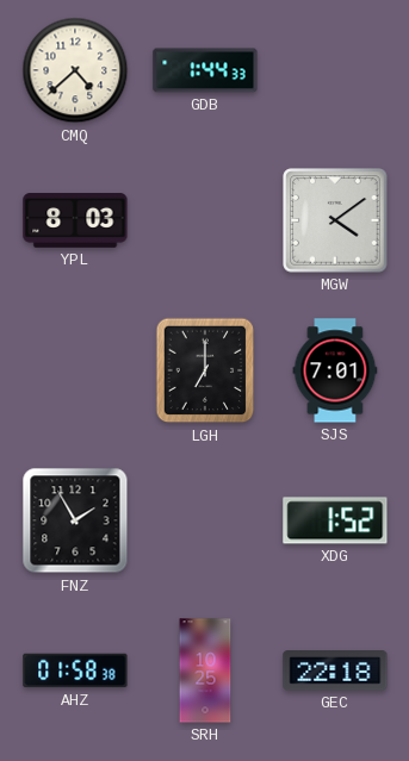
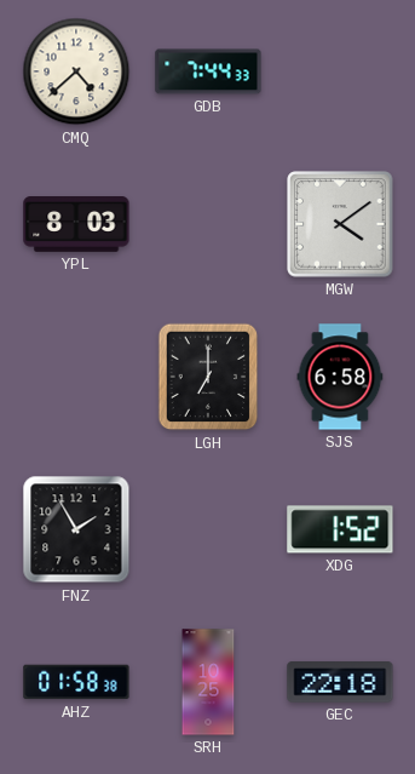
GDB: 1:44 -> 7:44
SJS: 7:01 -> 6:58
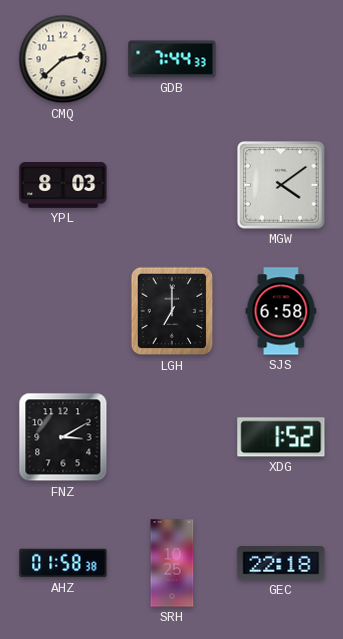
CMQ: 4:38 -> 2:38
FNZ: 1:55 -> 3:10
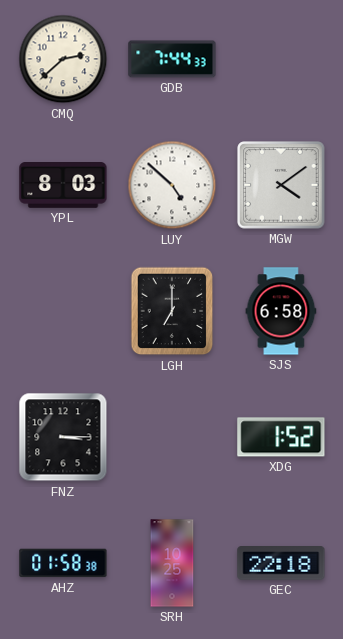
LUY: none -> 4:52
FNZ: 3:10 -> 3:15
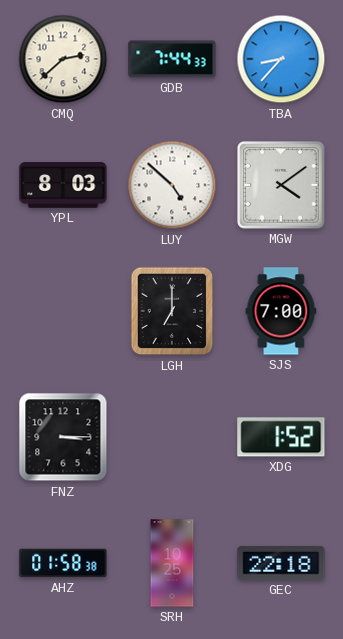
TBA: none -> 8:37
SJS: 6:58 -> 7:00
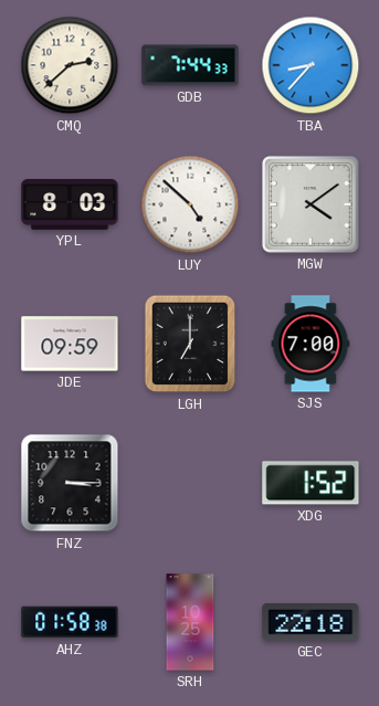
JDE: none -> 09:59
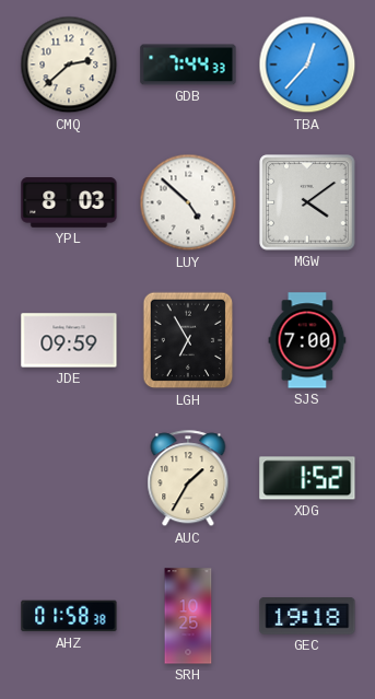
TBA: 8:37 -> 12:37
LGH: 7:00 -> 6:55
FNZ: 3:15 -> none
AUC: none -> 1:35
GEC: 22:18 -> 19:18
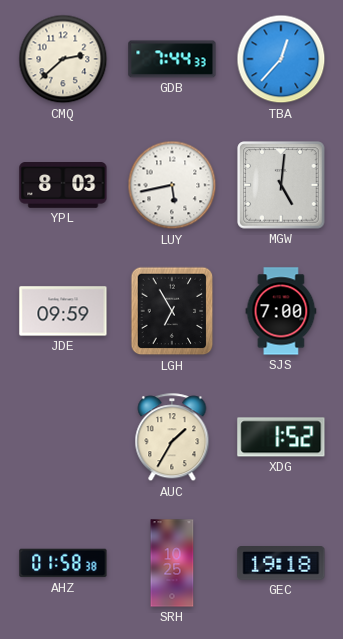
LUY: 4:52 -> 5:43
MGW: 4:09 -> 5:01
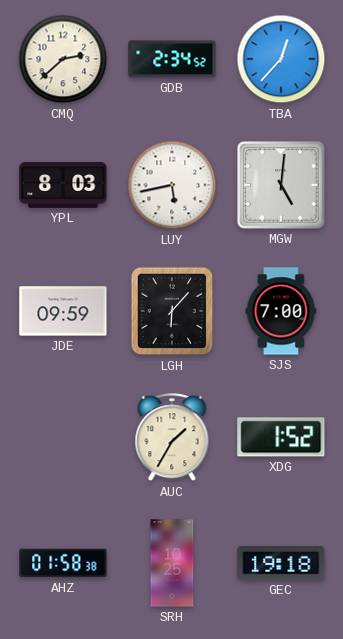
GDB: 7:44 -> 2:34
LGH: 6:55 -> 6:07
